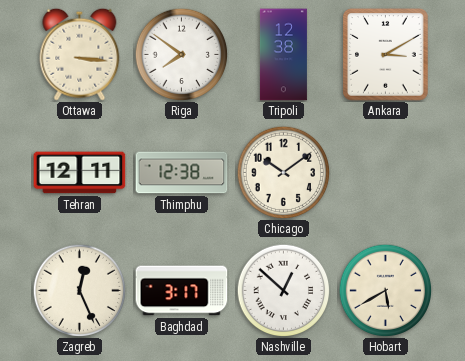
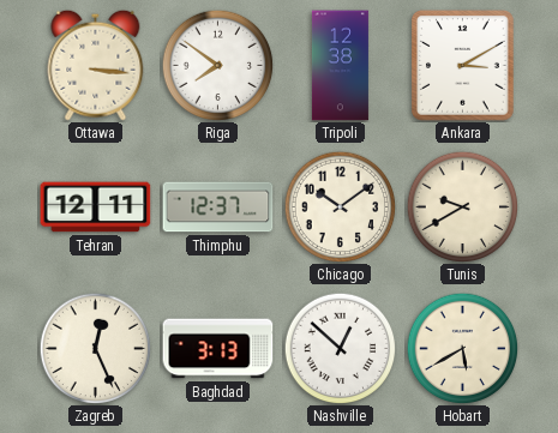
Thimphu: 12:38 -> 12:37
Tunis: none -> 9:40
Baghdad: 3:17 -> 3:13
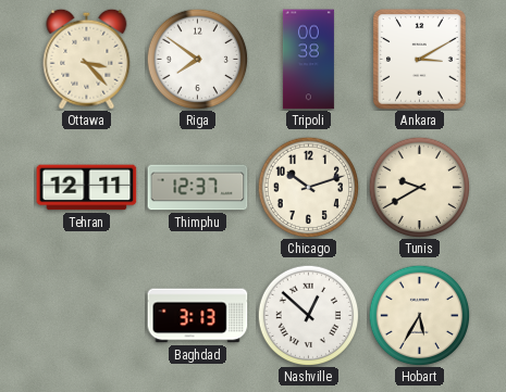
Ottawa: 3:16 -> 3:23
Tripoli: 12:38 -> 00:38
Chicago: 10:09 -> 10:12
Zagreb: 12:26 -> none
Hobart: 5:40 -> 5:35
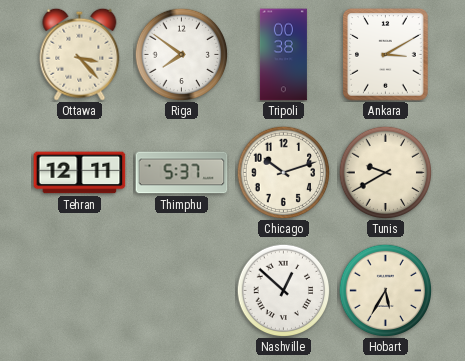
Thimphu: 12:37 -> 5:37
Baghdad: 3:13 -> none
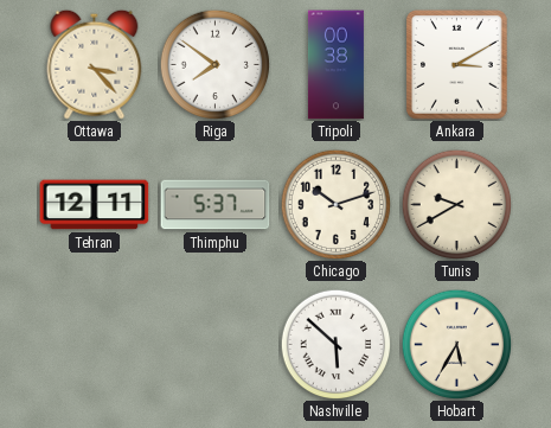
Nashville: 12:52 -> 5:52
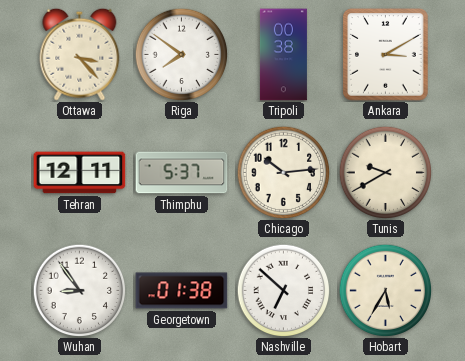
Chicago: 10:12 -> 10:14
Wuhan: none -> 8:54
Georgetown: none -> 01:38
Nashville: 5:52 -> 6:52
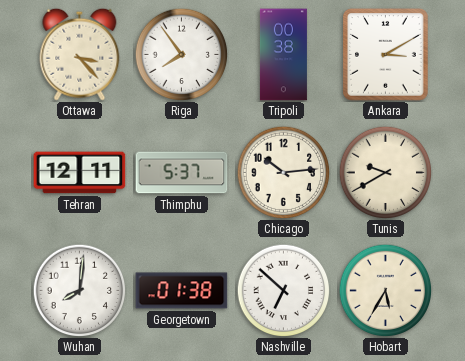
Riga: 7:51 -> 7:54
Wuhan: 8:54 -> 8:01
